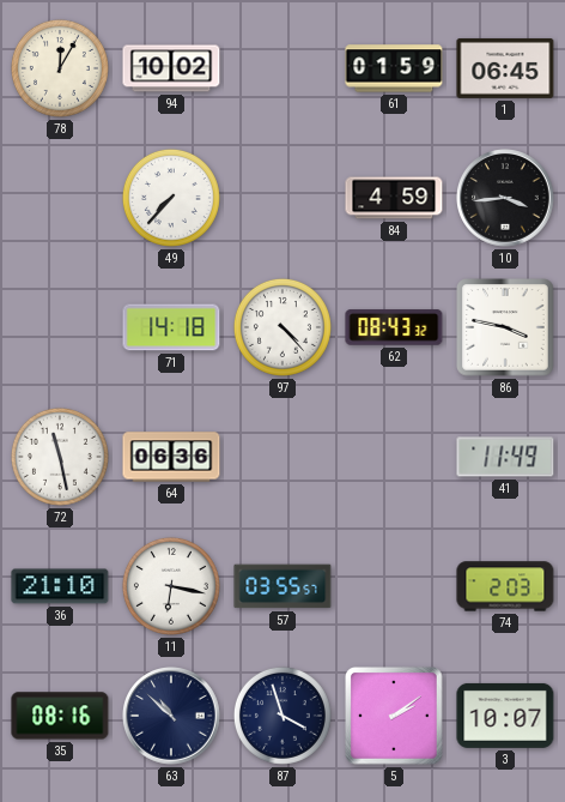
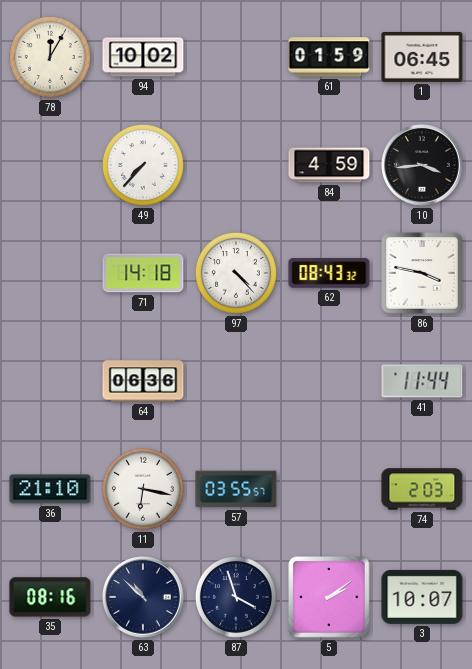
72: 11:28 -> none
41: 11:49 -> 11:44
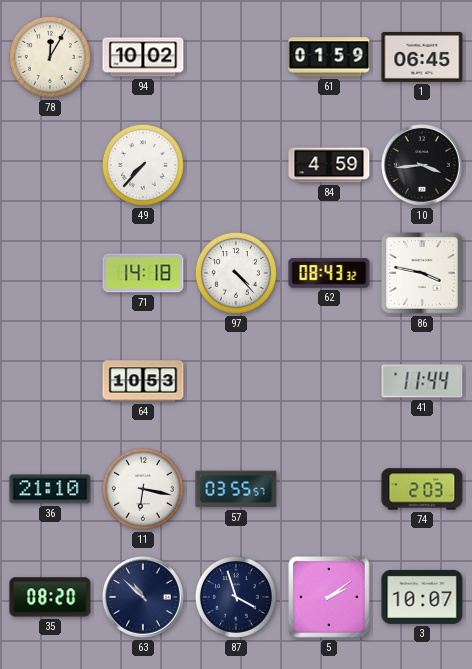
64: 06:36 -> 10:53
35: 08:16 -> 08:20
